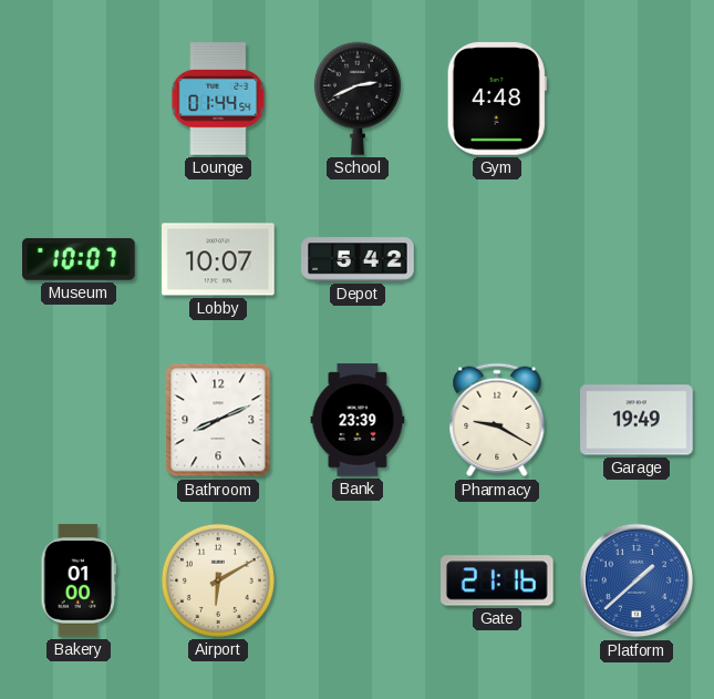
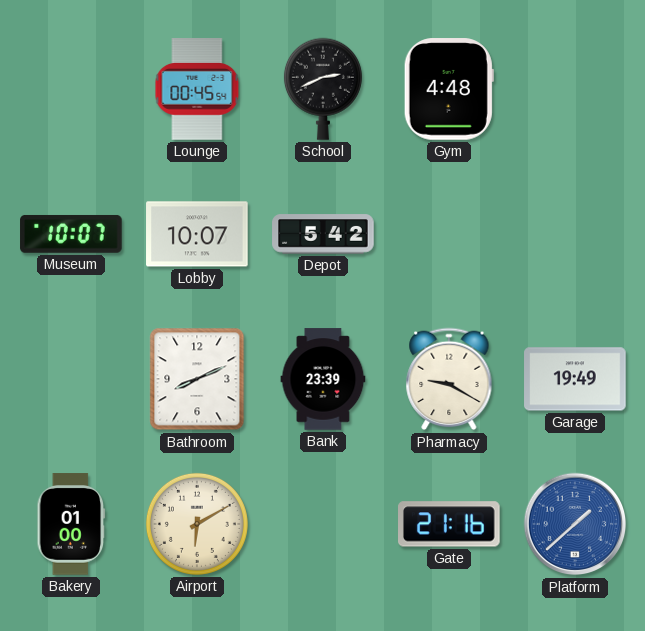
Lounge: 01:44 -> 00:45
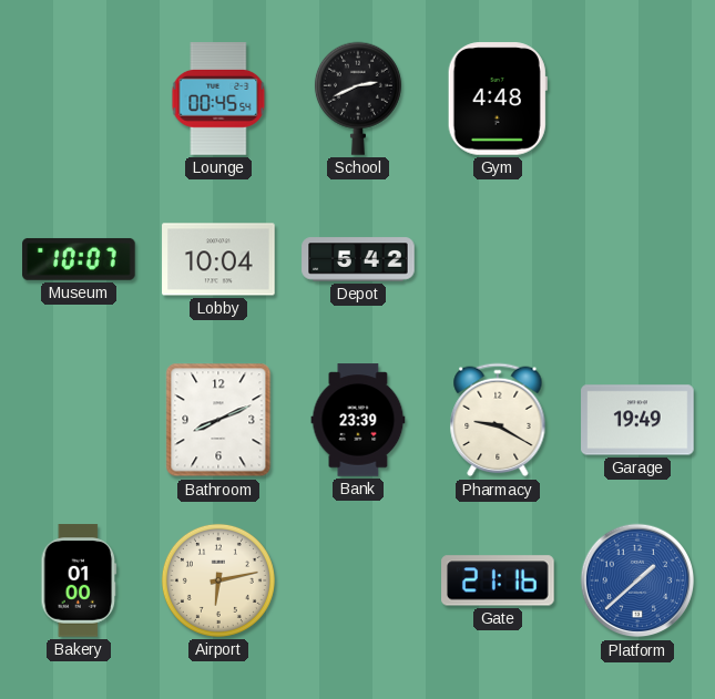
Lobby: 10:07 -> 10:04
Airport: 6:10 -> 6:13
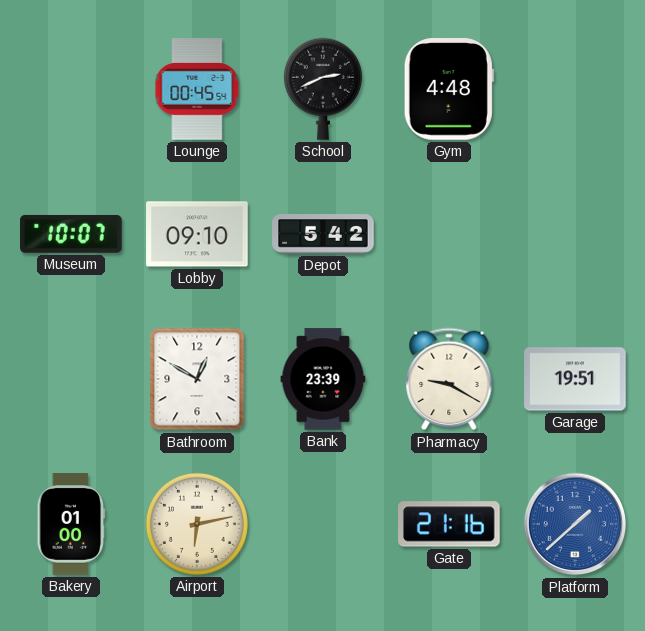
Lobby: 10:04 -> 09:10
Bathroom: 8:11 -> 12:50
Garage: 19:49 -> 19:51
